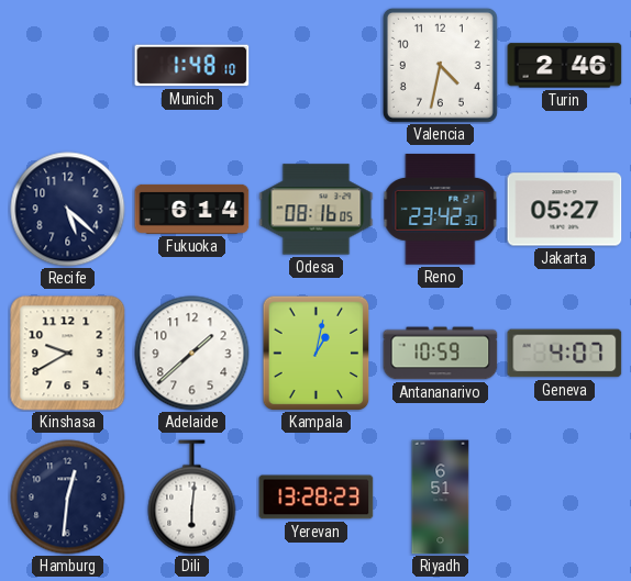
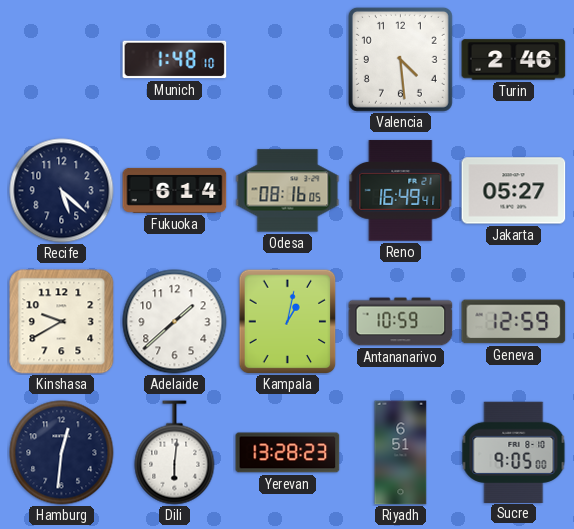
Valencia: 4:32 -> 4:29
Reno: 23:42 -> 16:49
Geneva: 4:07 -> 12:59
Sucre: none -> 9:05
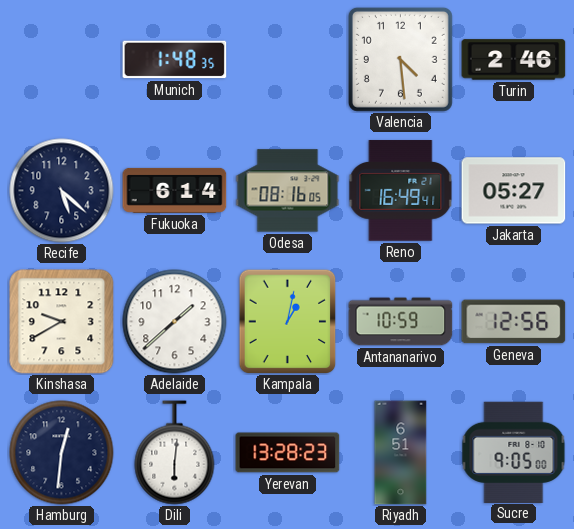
Munich: 1:48:10 -> 1:48:35
Geneva: 12:59 -> 12:56
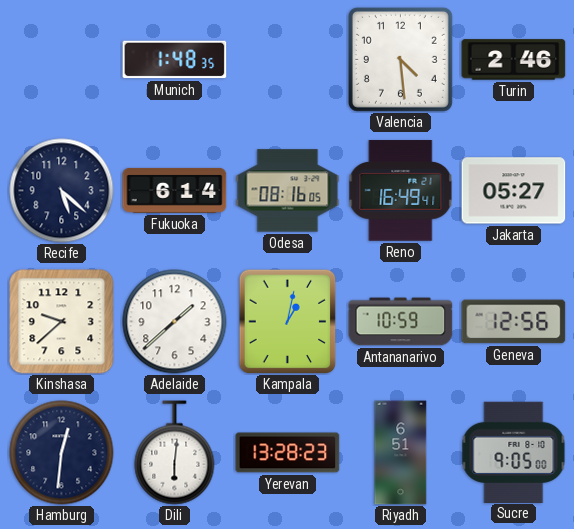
Kinshasa: 9:40 -> 9:38
